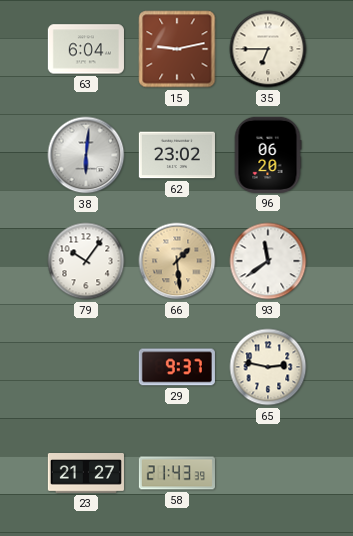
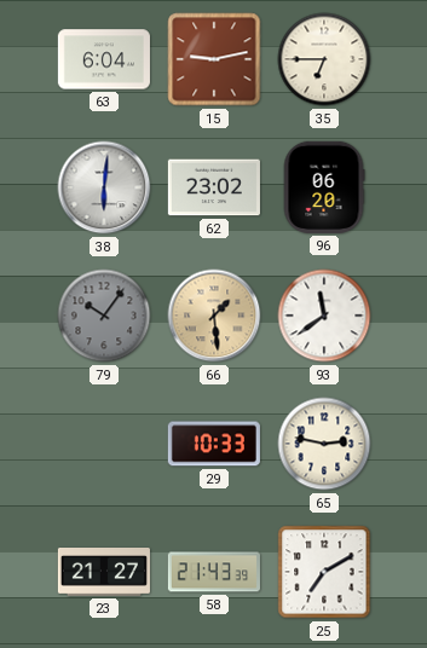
79 dial: white -> grey
29: 9:37 -> 10:33
25: none -> 7:10
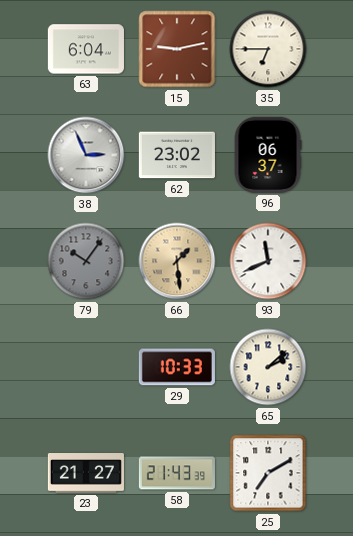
38: 6:01 -> 2:56
96: 06:20 -> 06:37
93: 11:39 -> 11:41
65: 2:47 -> 2:08
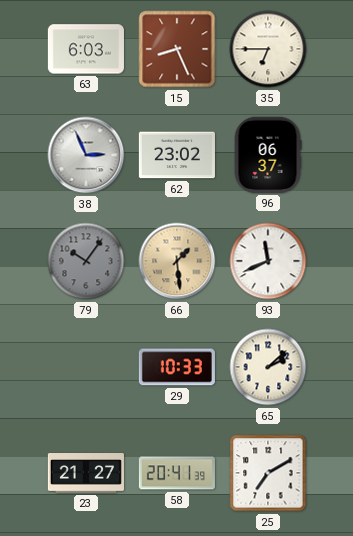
63: 6:04 -> 6:03
15: 9:13 -> 8:26
58: 21:43 -> 20:41
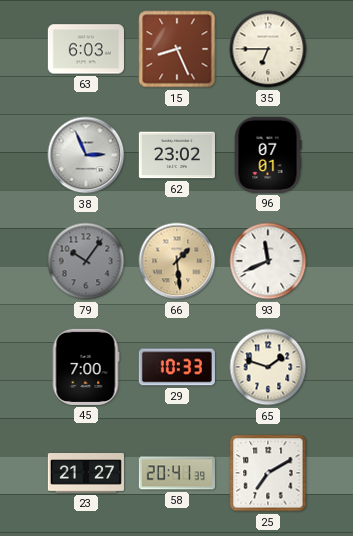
96: 06:37 -> 07:01
45: none -> 7:00
65: 2:08 -> 1:48
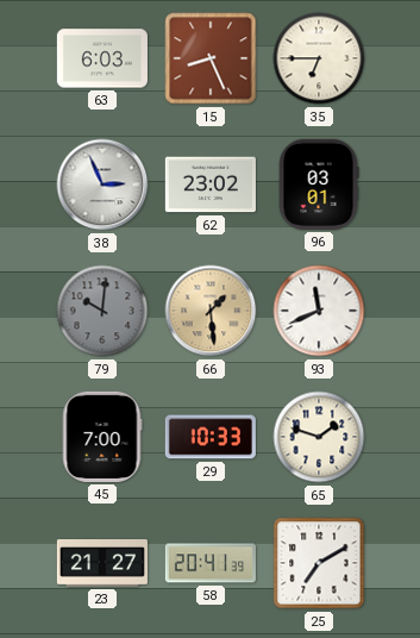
96: 07:01 -> 03:01
79: 10:06 -> 10:01
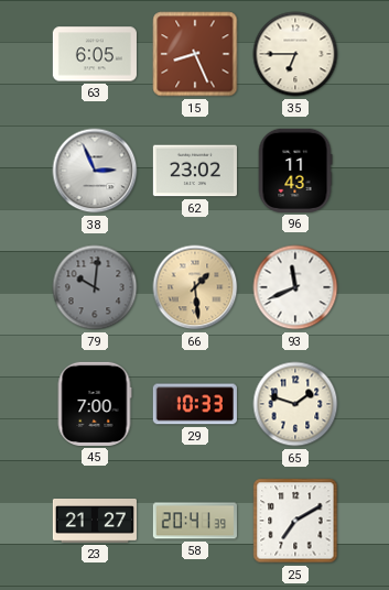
63: 6:03 -> 6:05
96: 03:01 -> 11:43
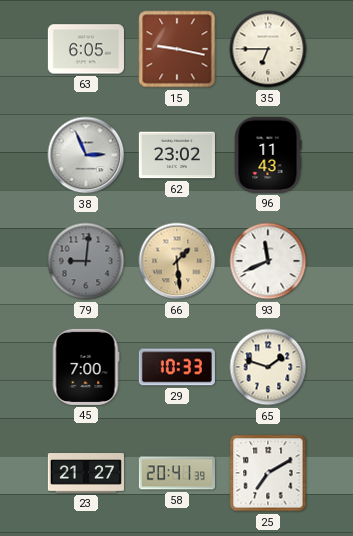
15: 8:26 -> 9:17
79: 10:01 -> 9:01
